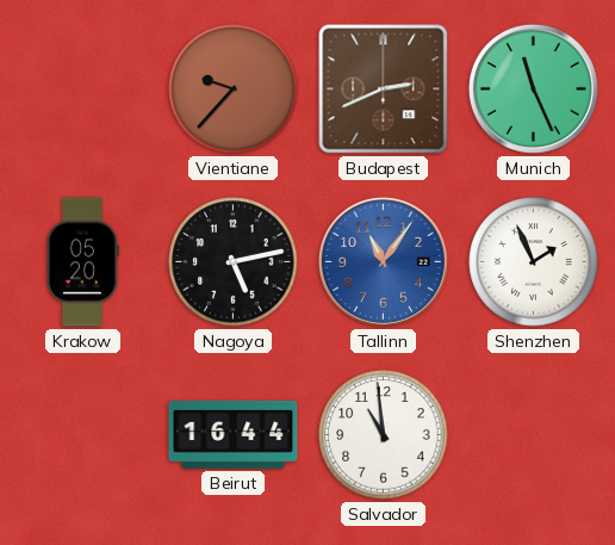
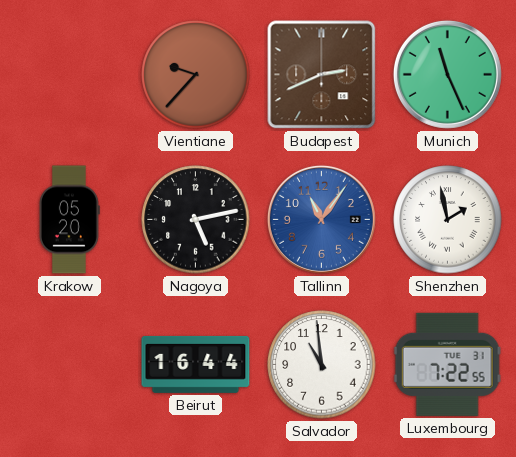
Shenzhen: 1:56 -> 1:58
Luxembourg: none -> 7:22
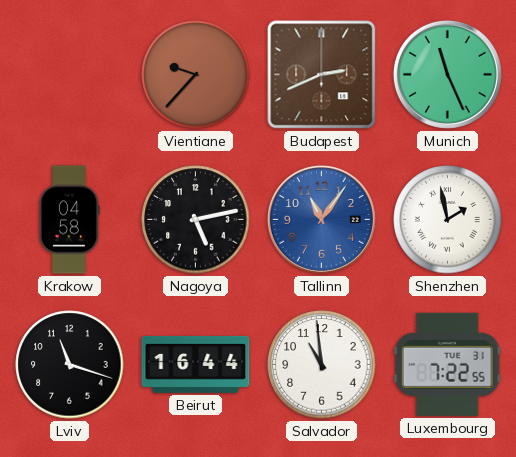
Krakow: 05:20 -> 04:58
Lviv: none -> 11:18
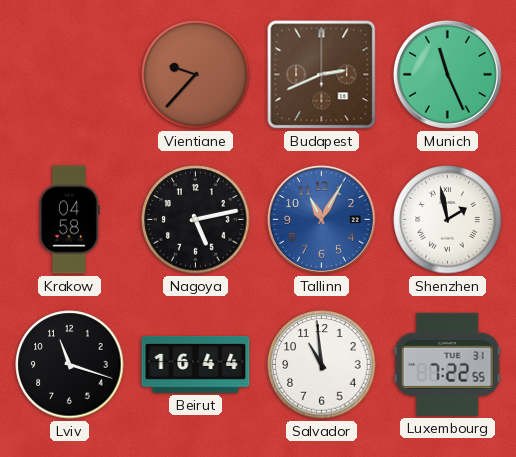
Tallinn: 11:06 -> 11:05
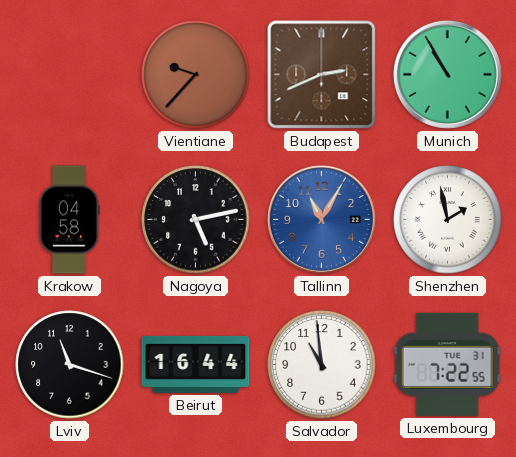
Munich: 11:26 -> 10:55
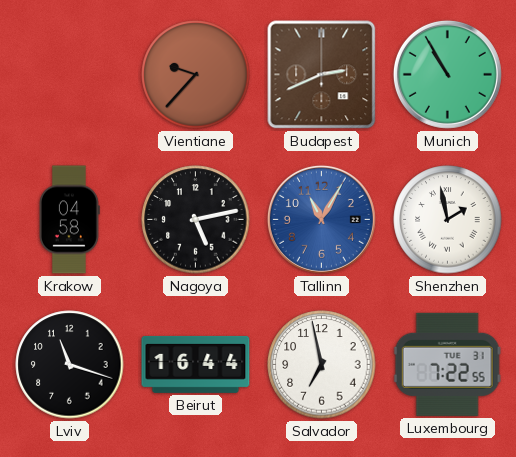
Salvador: 10:59 -> 6:58
